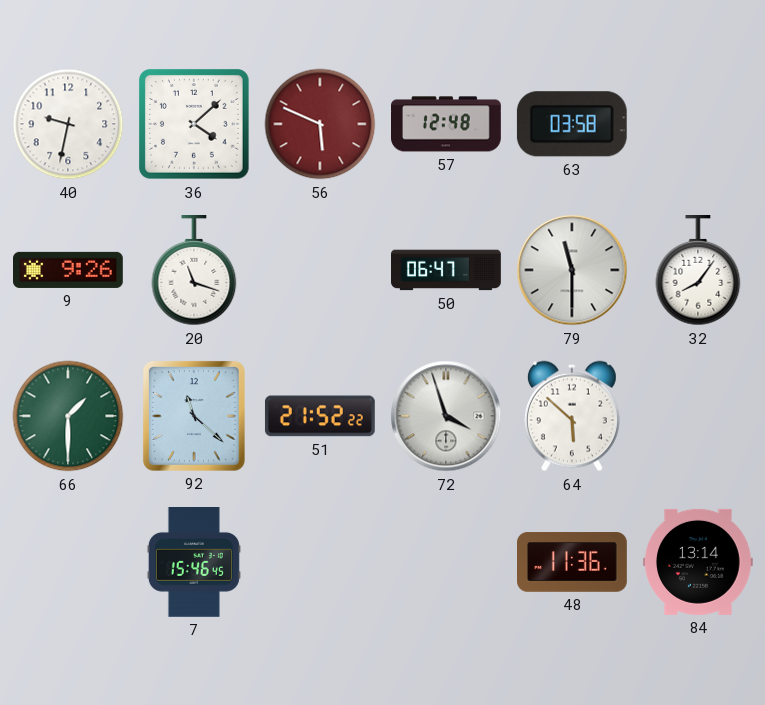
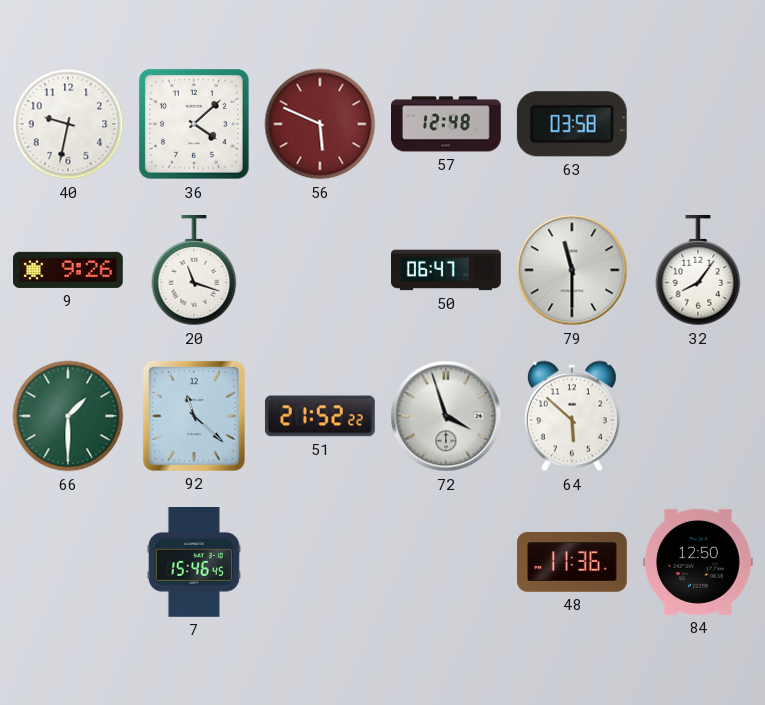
84: 13:14 -> 12:50
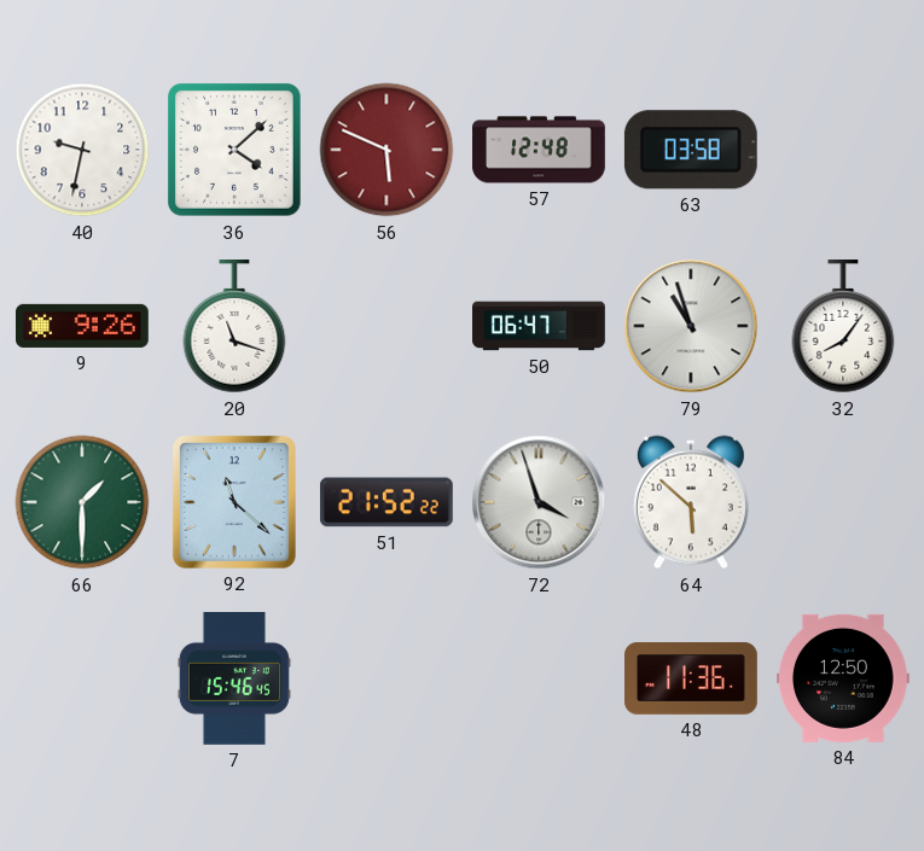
79: 11:30 -> 10:57
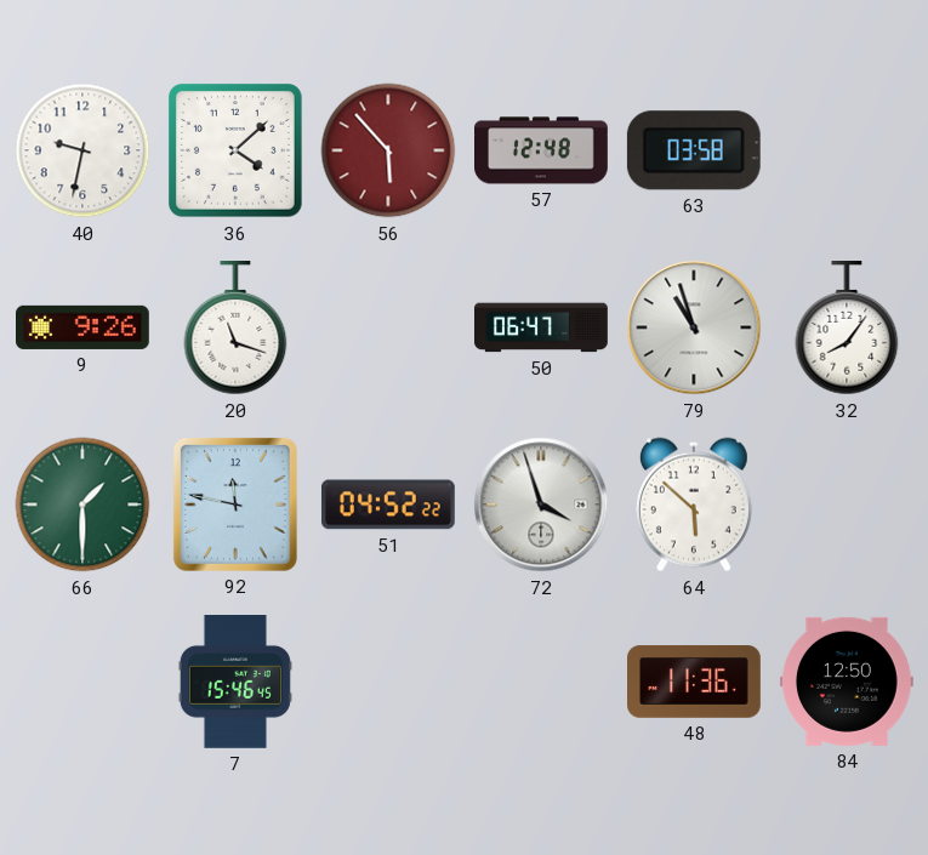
56: 5:49 -> 5:53
92: 11:22 -> 11:47
51: 21:52 -> 04:52
